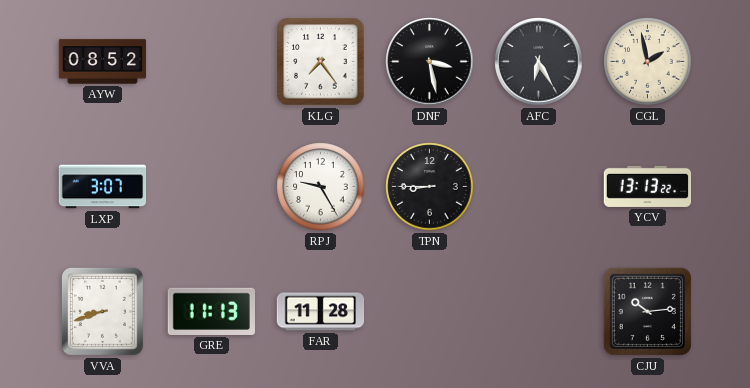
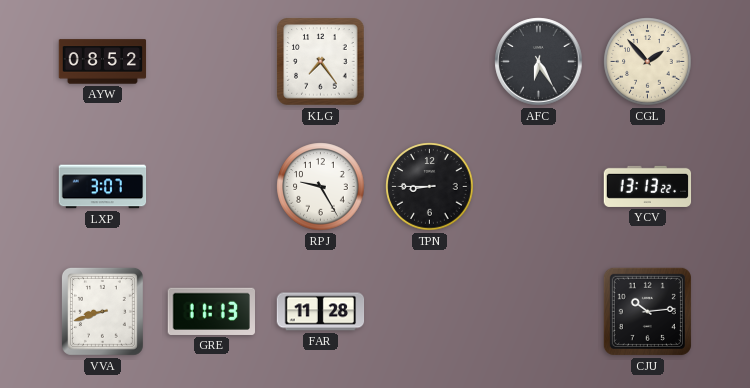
DNF: 3:28 -> none
CGL: 1:58 -> 1:53
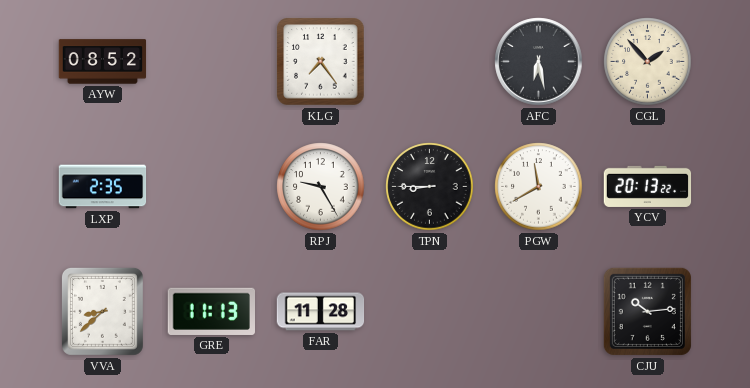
AFC: 6:25 -> 6:28
LXP: 3:07 -> 2:35
PGW: none -> 11:40
YCV: 13:13 -> 20:13
VVA: 8:42 -> 8:38
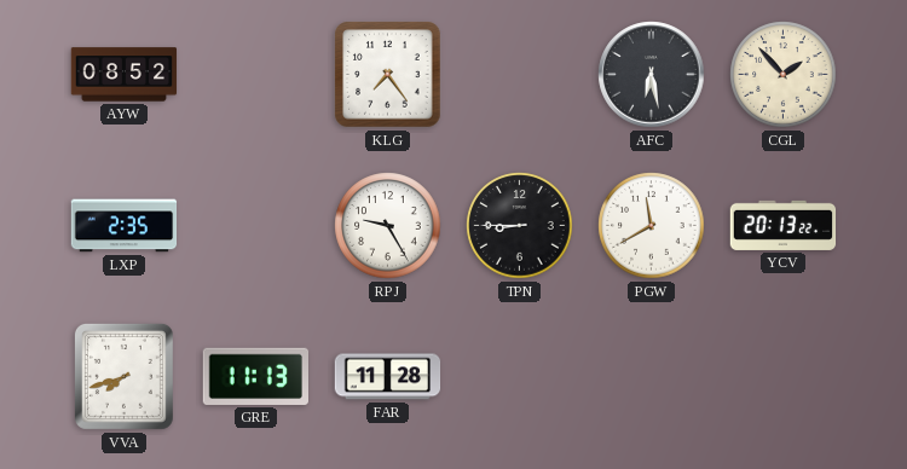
VVA: 8:38 -> 7:42
CJU: 10:14 -> none
